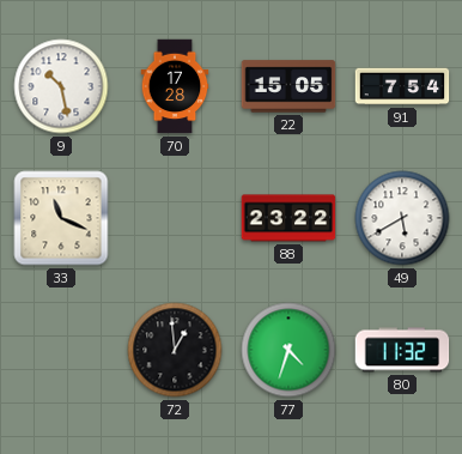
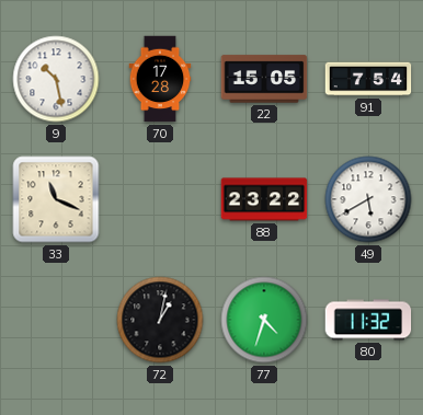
72: 12:59 -> 1:02
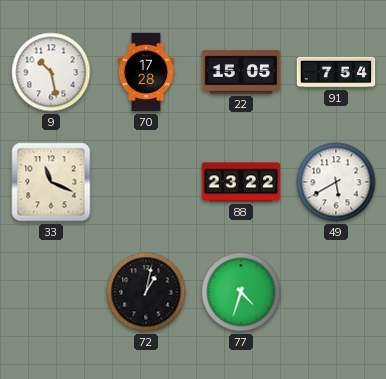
80: 11:32 -> none
